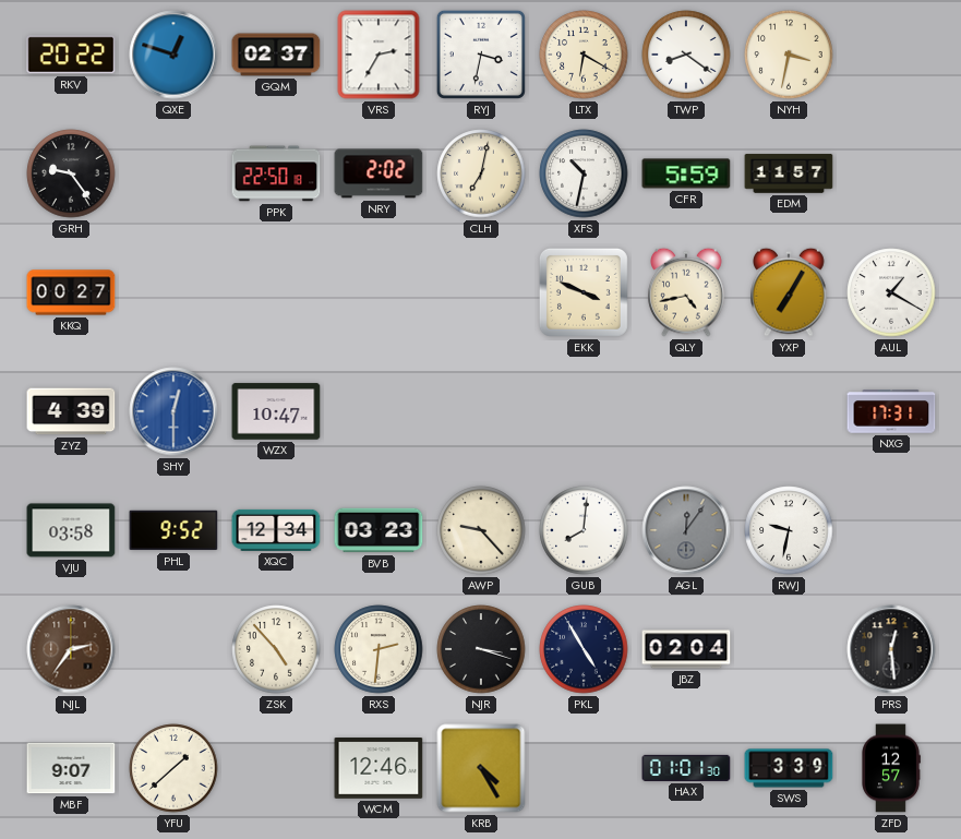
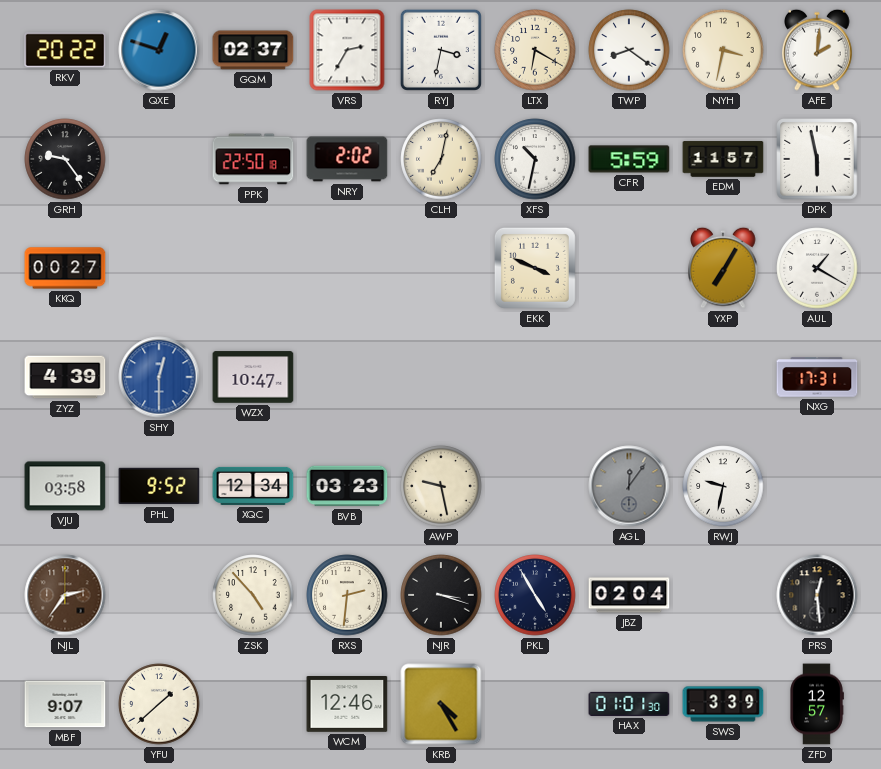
AFE: none -> 2:01
DPK: none -> 5:58
QLY: 4:43 -> none
AWP: 9:23 -> 9:28
GUB: 8:01 -> none
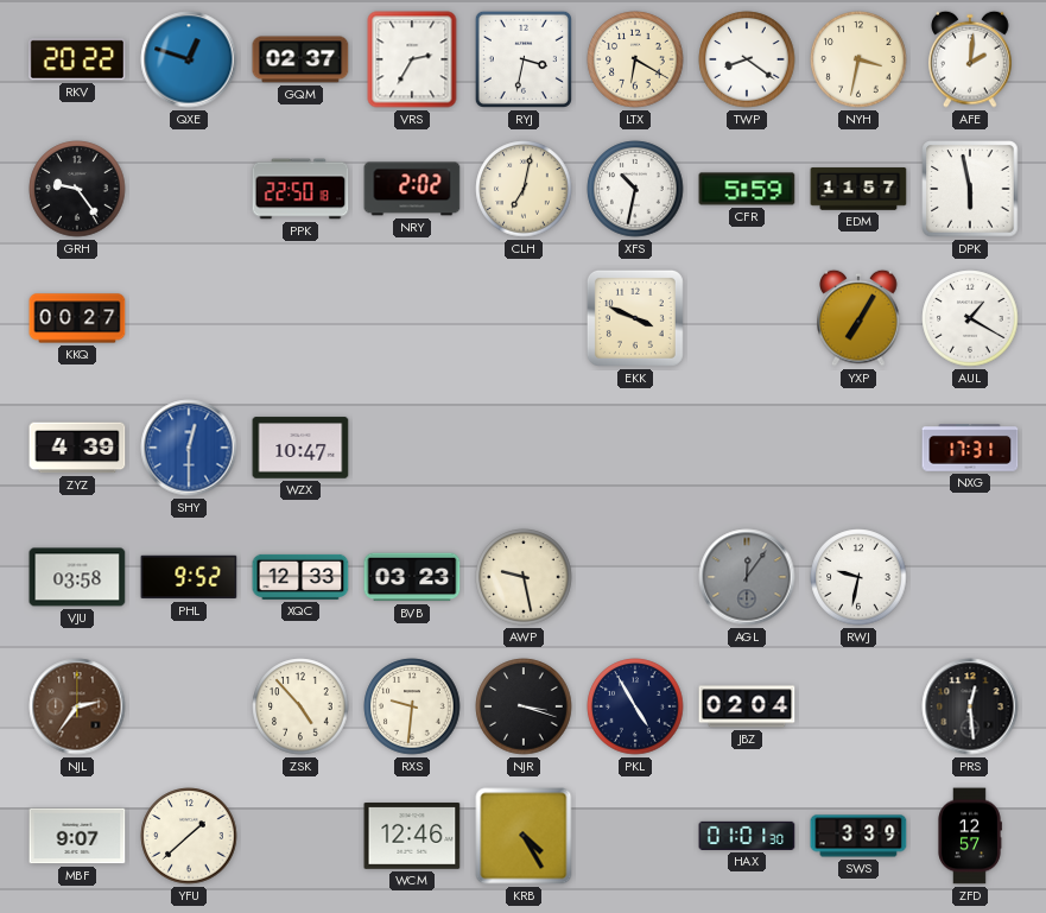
XQC: 12:34 -> 12:33
RXS: 2:31 -> 9:31
